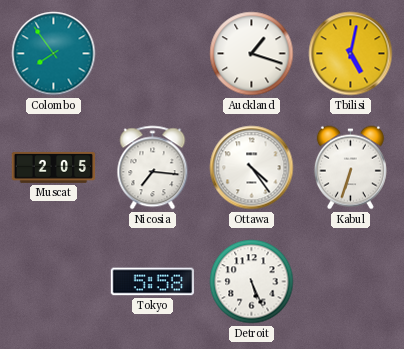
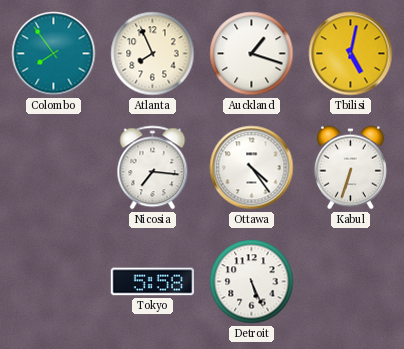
Atlanta: none -> 7:56
Muscat: 2:05 -> none
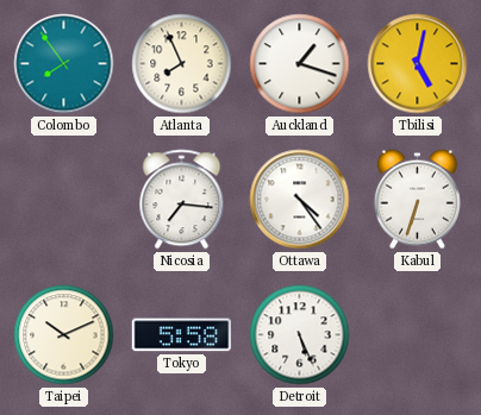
Taipei: none -> 10:11
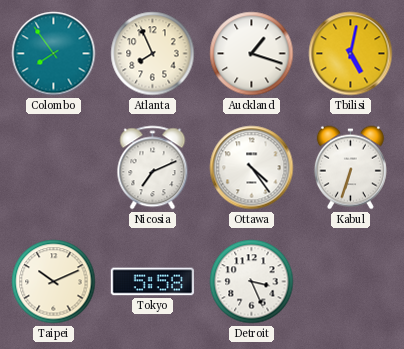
Nicosia: 7:16 -> 7:11
Detroit: 5:26 -> 3:26
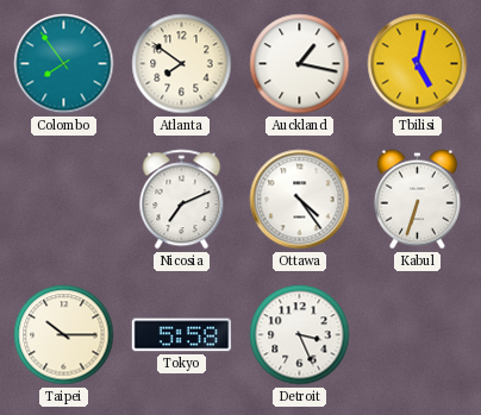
Atlanta: 7:56 -> 7:51
Auckland: 1:18 -> 1:17
Taipei: 10:11 -> 10:15
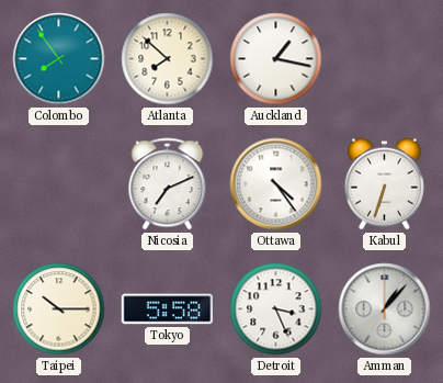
Atlanta: 7:51 -> 7:52
Tbilisi: 5:02 -> none
Amman: none -> 1:07
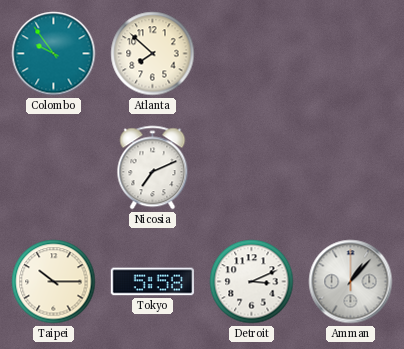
Colombo: 7:54 -> 9:54
Auckland: 1:17 -> none
Ottawa: 4:24 -> none
Kabul: 6:33 -> none
Detroit: 3:26 -> 3:11
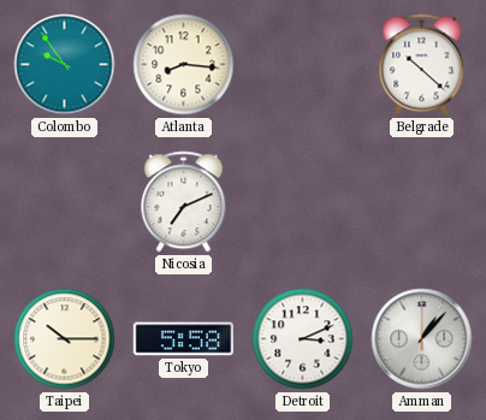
Atlanta: 7:52 -> 8:16
Belgrade: none -> 10:22
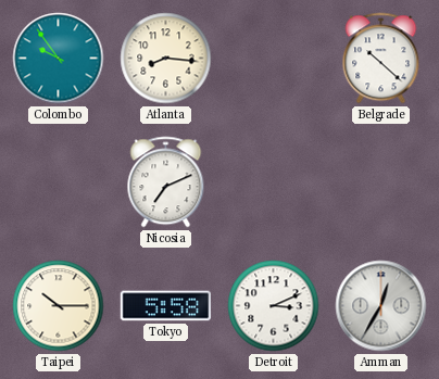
Amman: 1:07 -> 12:35
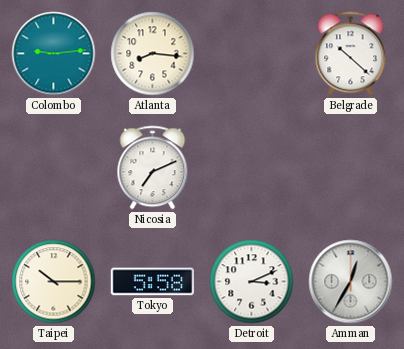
Colombo: 9:54 -> 9:14
